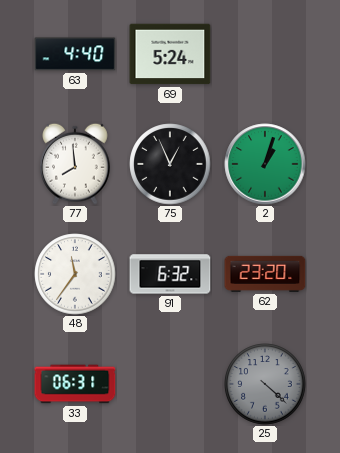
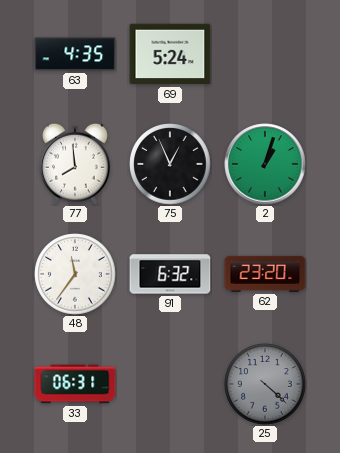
63: 4:40 -> 4:35
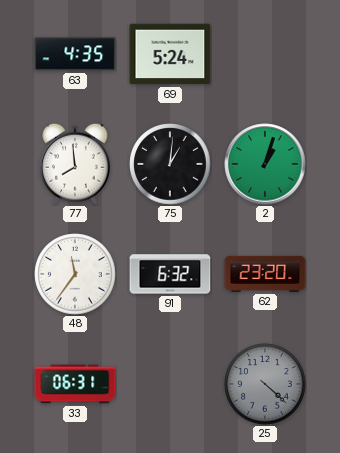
75: 12:56 -> 1:01
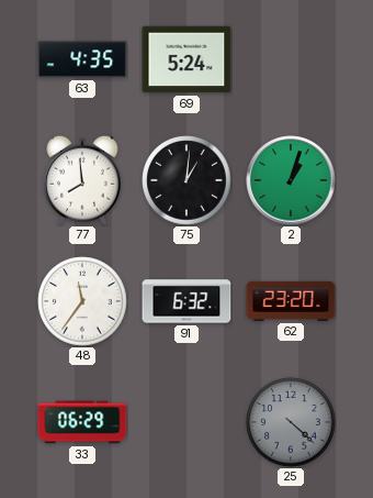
33: 06:31 -> 06:29
